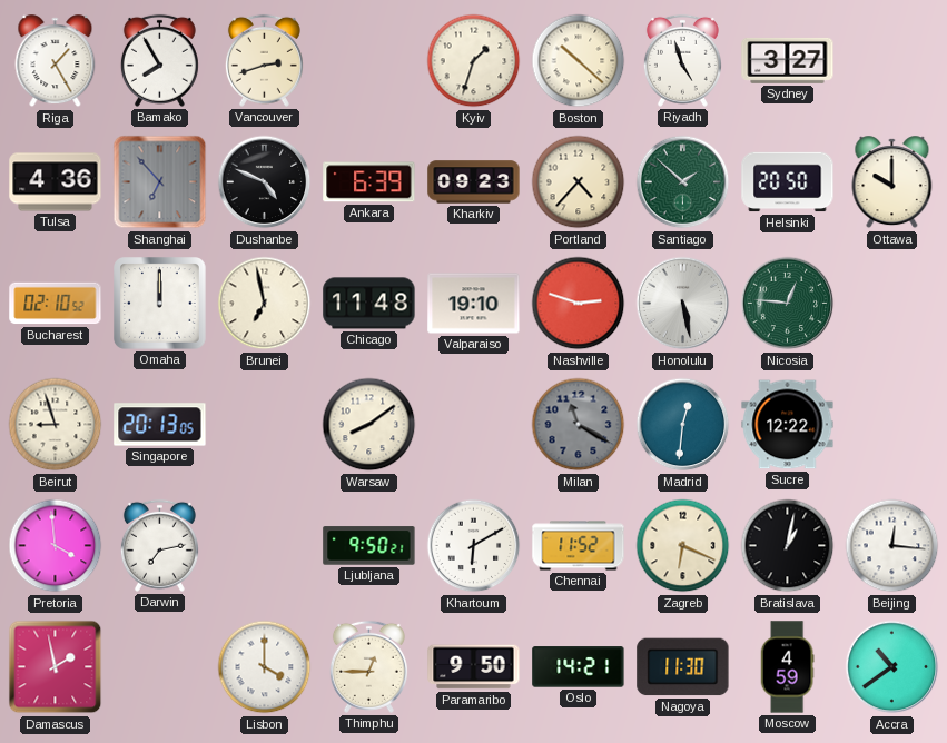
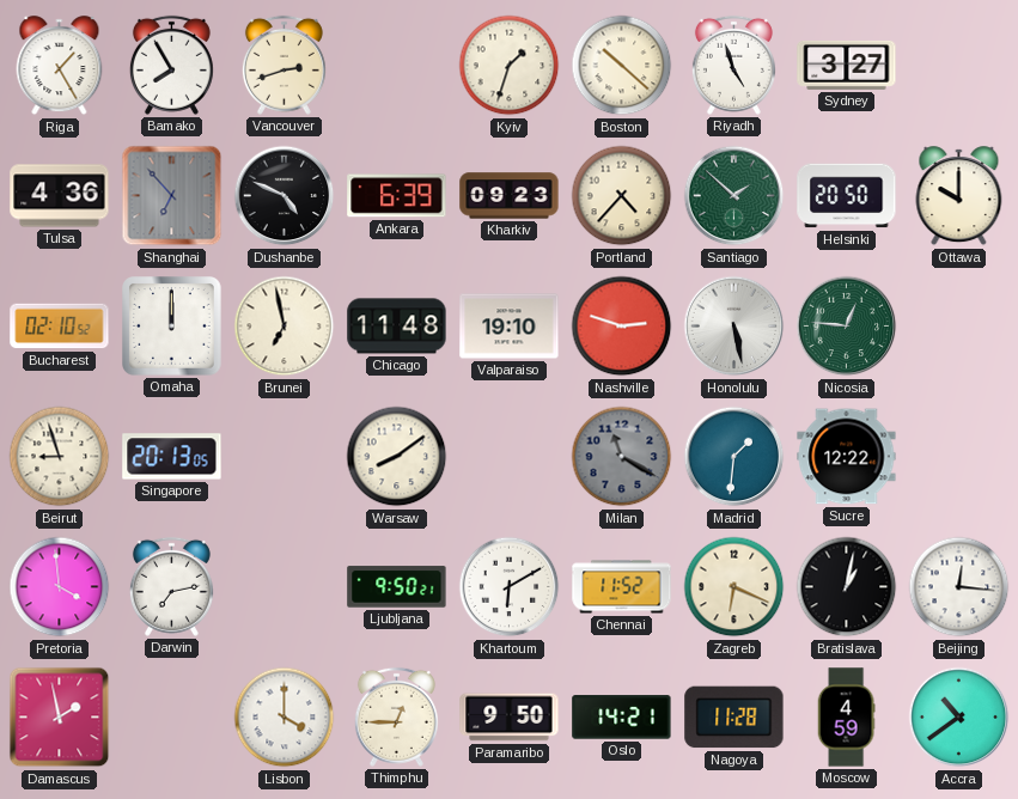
Madrid: 12:31 -> 1:31
Nagoya: 11:30 -> 11:28
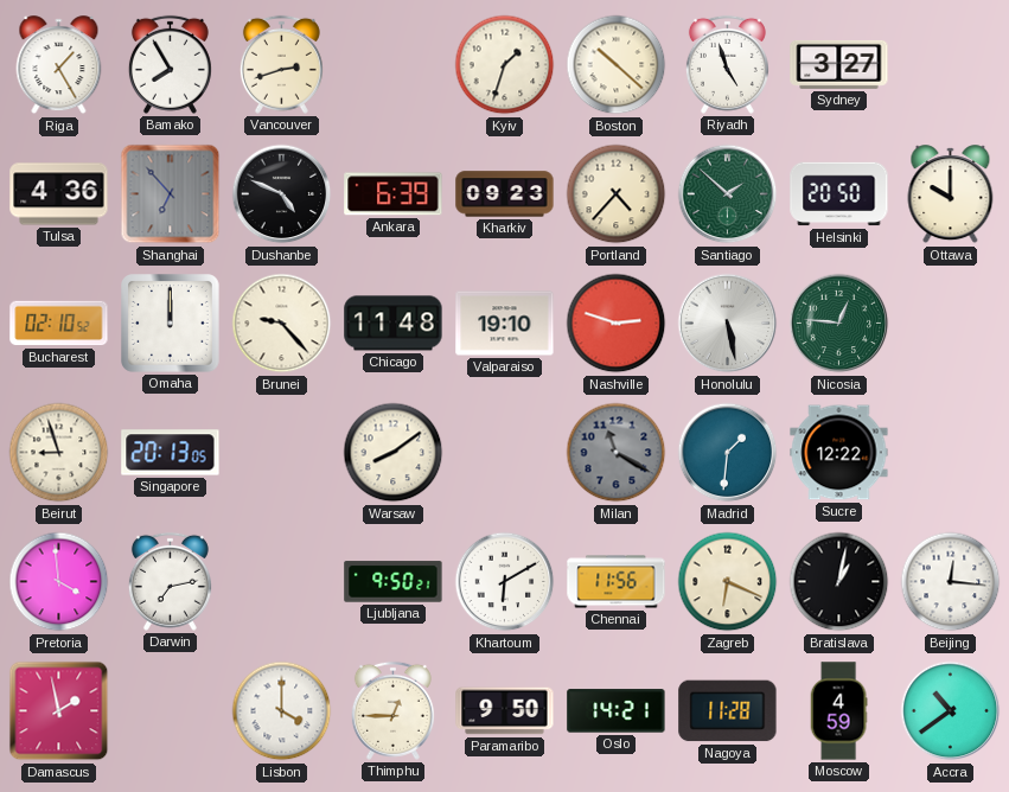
Brunei: 6:58 -> 9:23
Chennai: 11:52 -> 11:56
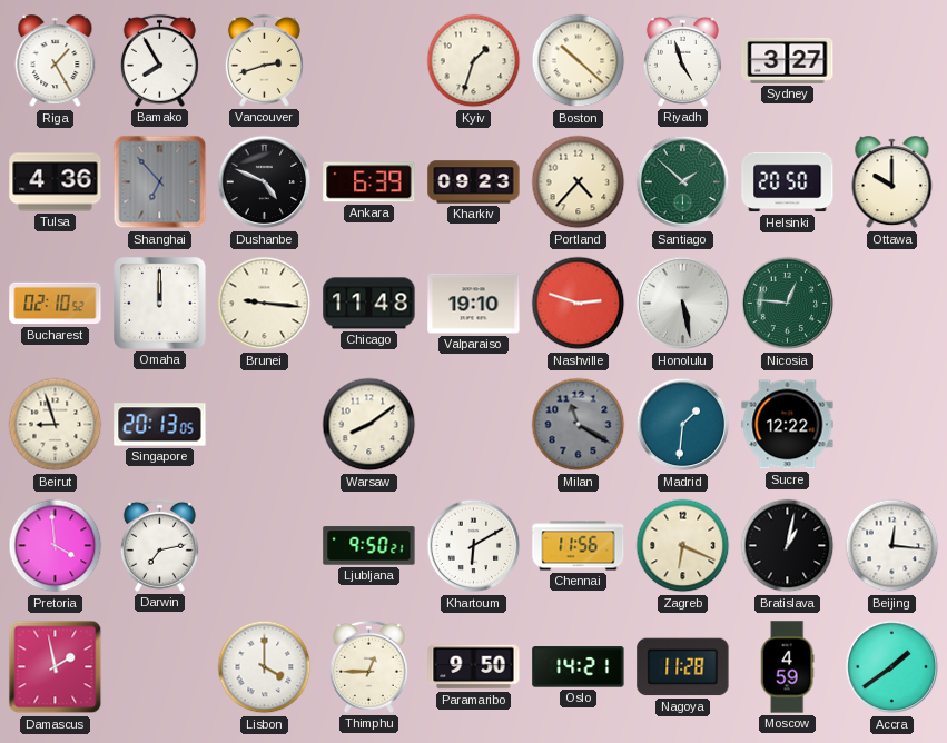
Brunei: 9:23 -> 9:16
Accra: 10:39 -> 1:39
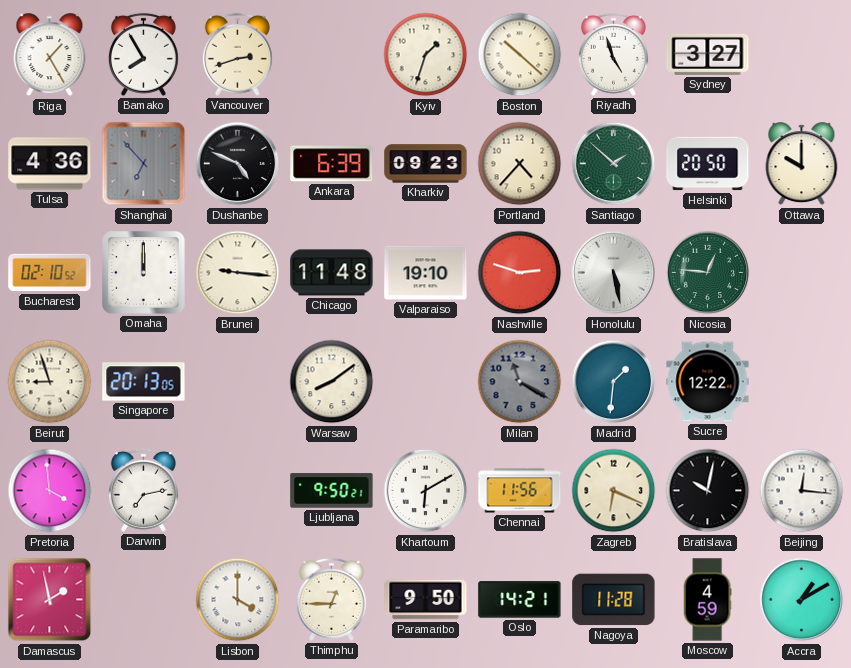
Bratislava: 1:02 -> 10:02
Accra: 1:39 -> 1:10
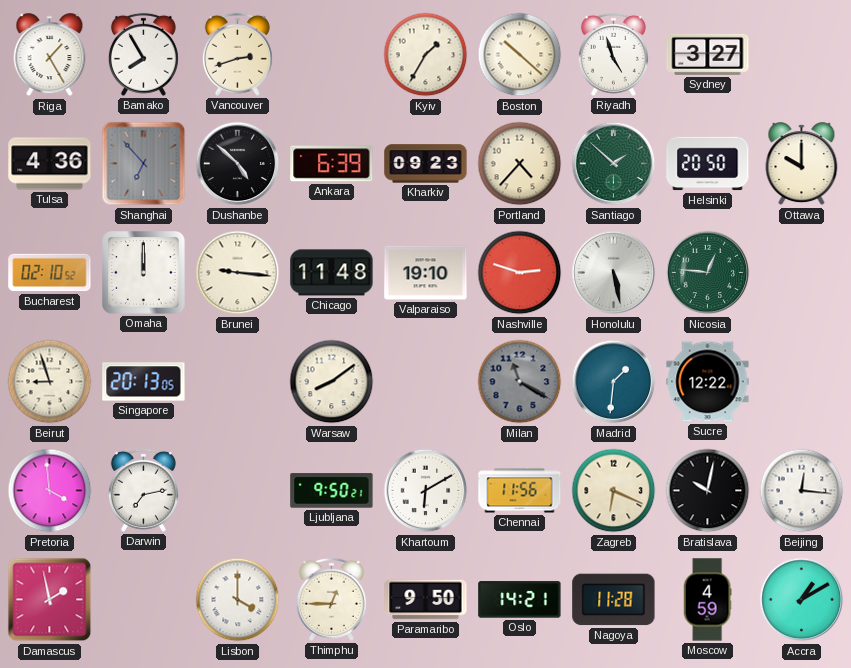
Kyiv: 1:33 -> 1:35
Dushanbe: 4:49 -> 4:52
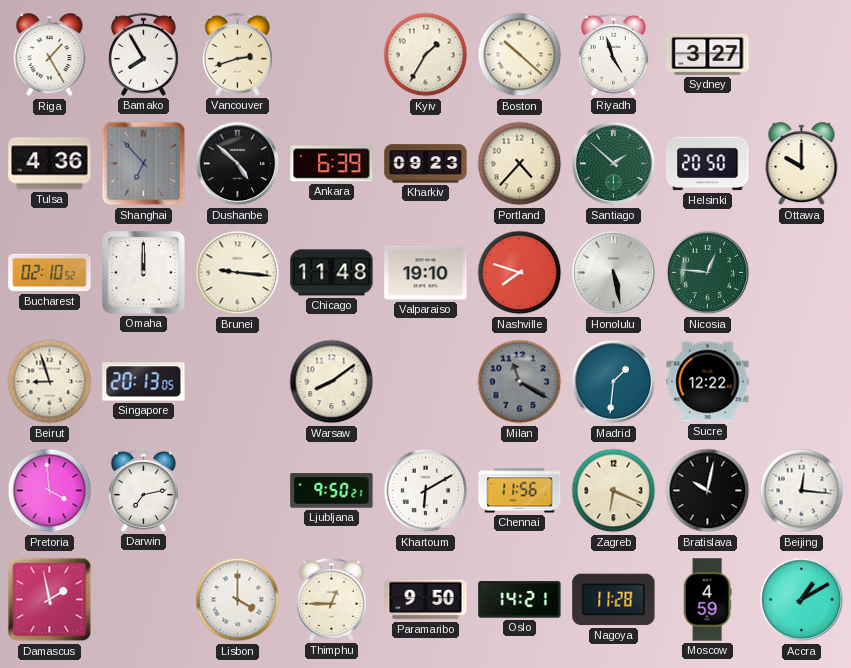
Nashville: 2:48 -> 7:48
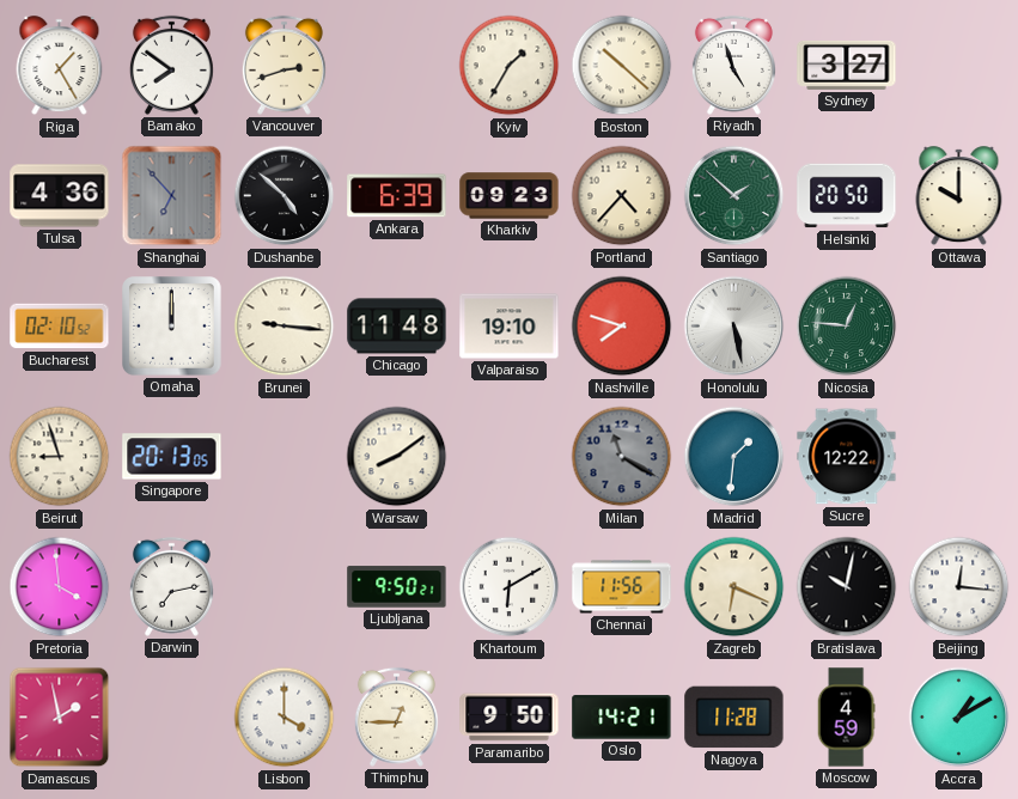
Bamako: 7:55 -> 7:51
